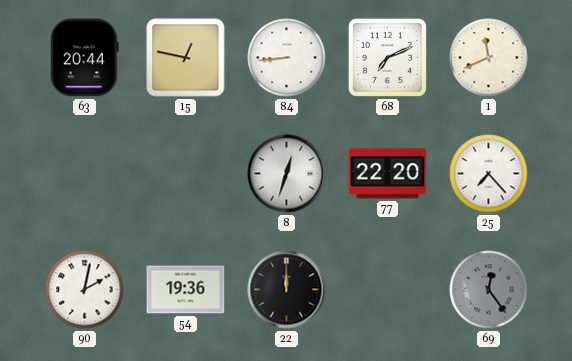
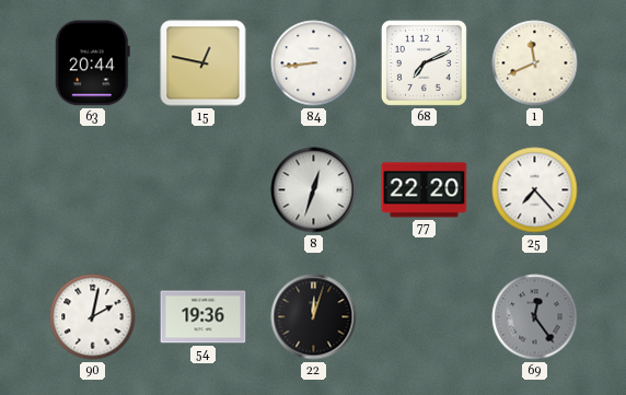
22: 12:00 -> 12:03
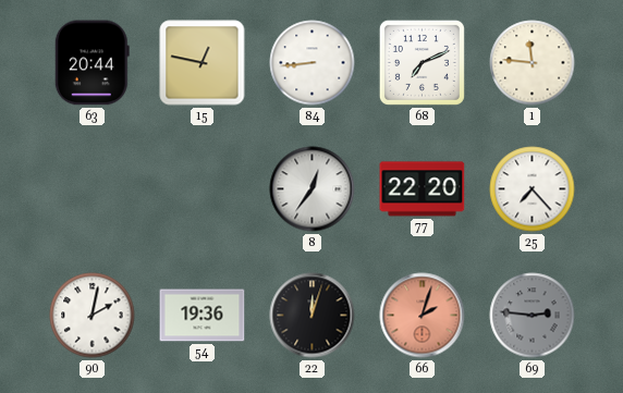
1: 11:41 -> 11:46
8: 12:33 -> 12:36
66: none -> 2:03
69: 12:24 -> 2:46
